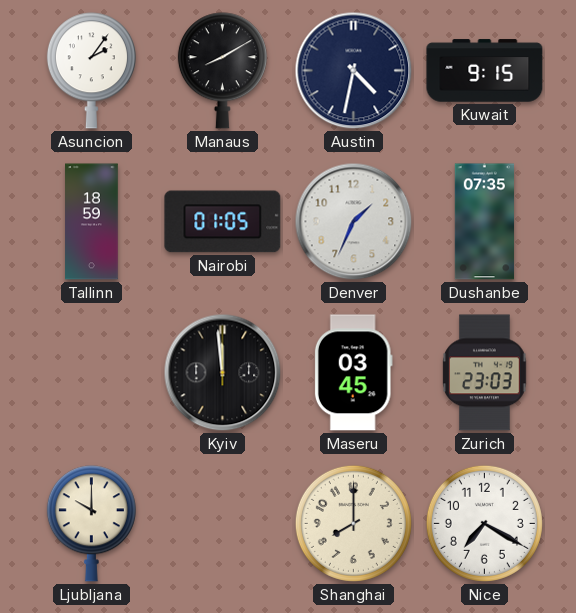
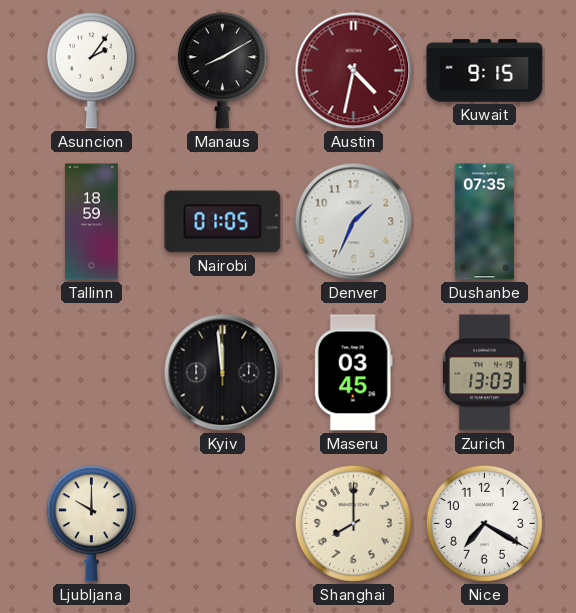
Austin dial: navy -> burgundy
Zurich: 23:03 -> 13:03
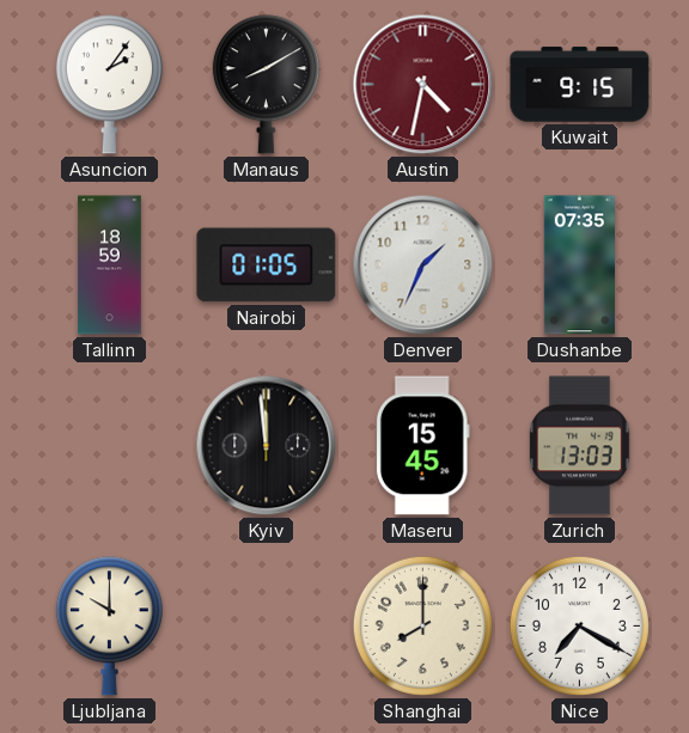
Maseru: 03:45 -> 15:45
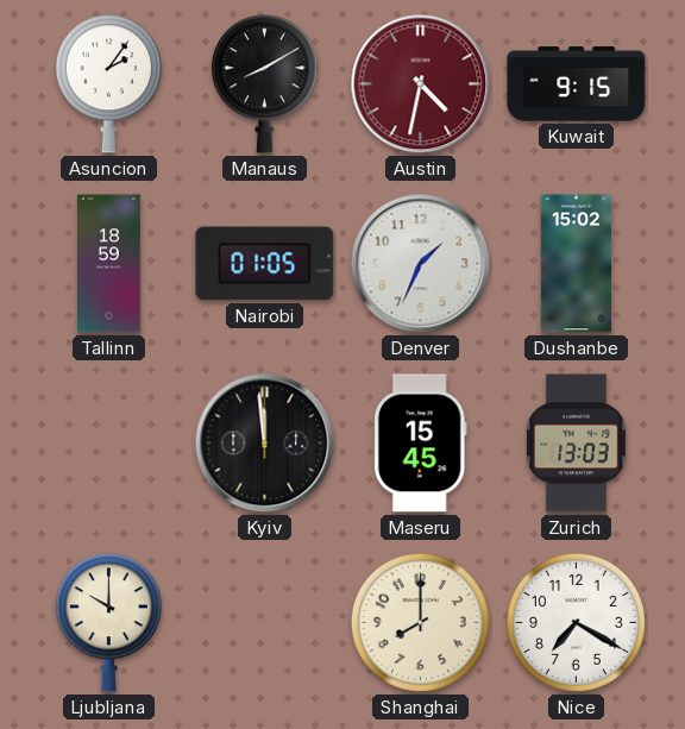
Dushanbe: 07:35 -> 15:02
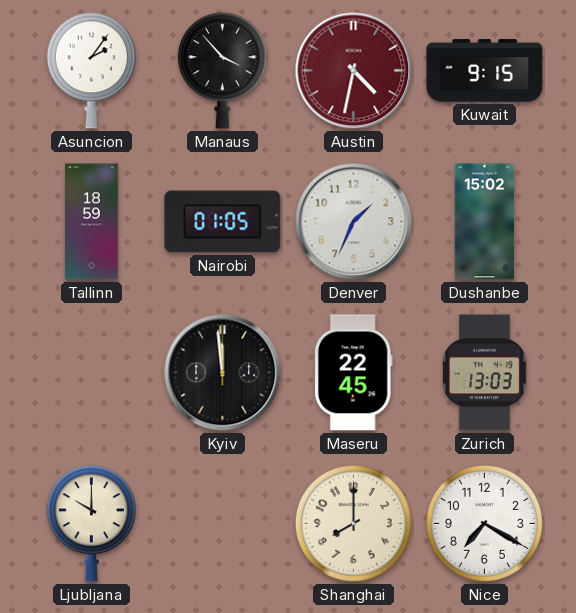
Manaus: 8:10 -> 3:53
Maseru: 15:45 -> 22:45
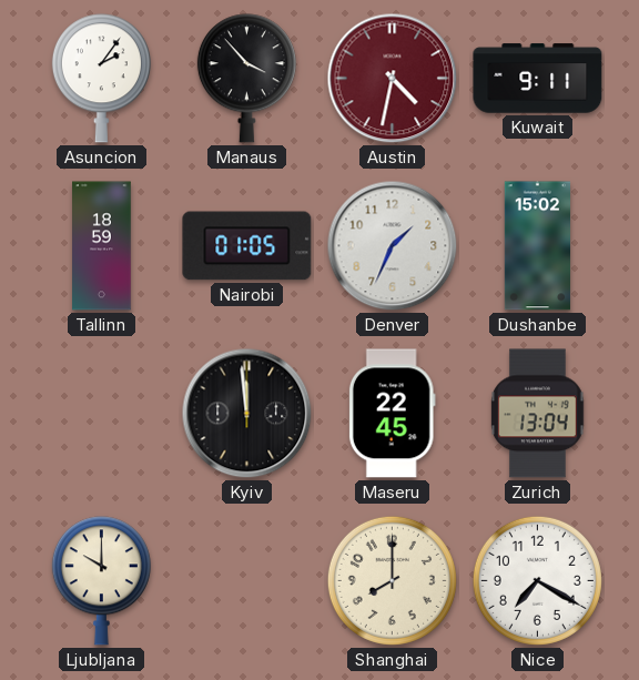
Kuwait: 9:15 -> 9:11
Zurich: 13:03 -> 13:04
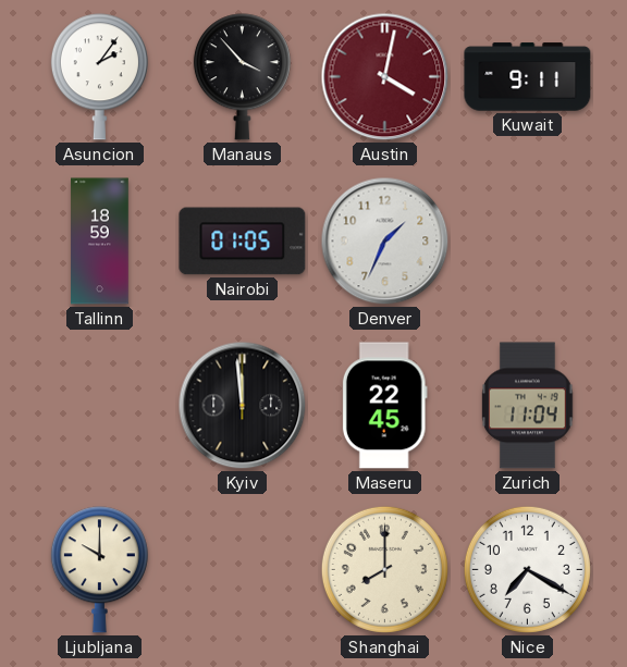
Austin: 4:32 -> 4:02
Dushanbe: 15:02 -> none
Zurich: 13:04 -> 11:04
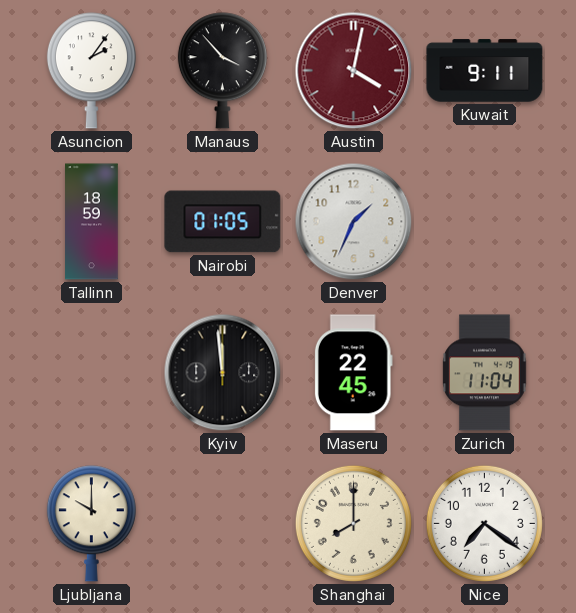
Nice: 7:20 -> 7:21
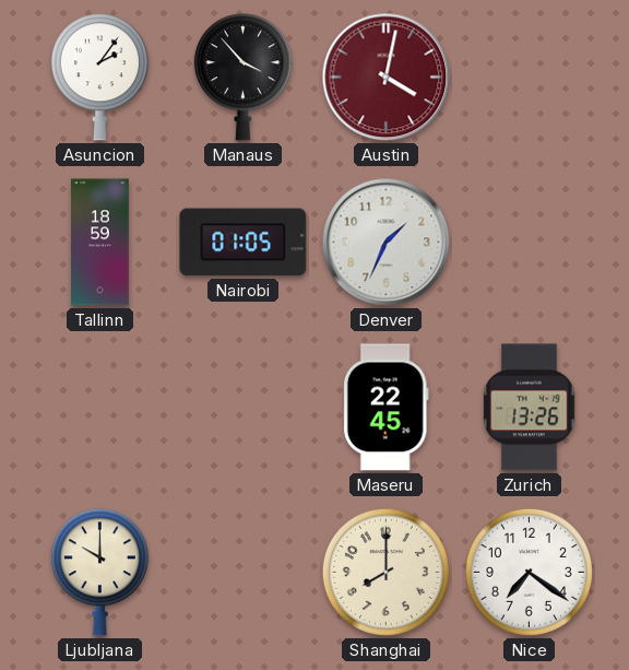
Kuwait: 9:11 -> none
Kyiv: 11:59 -> none
Zurich: 11:04 -> 13:26
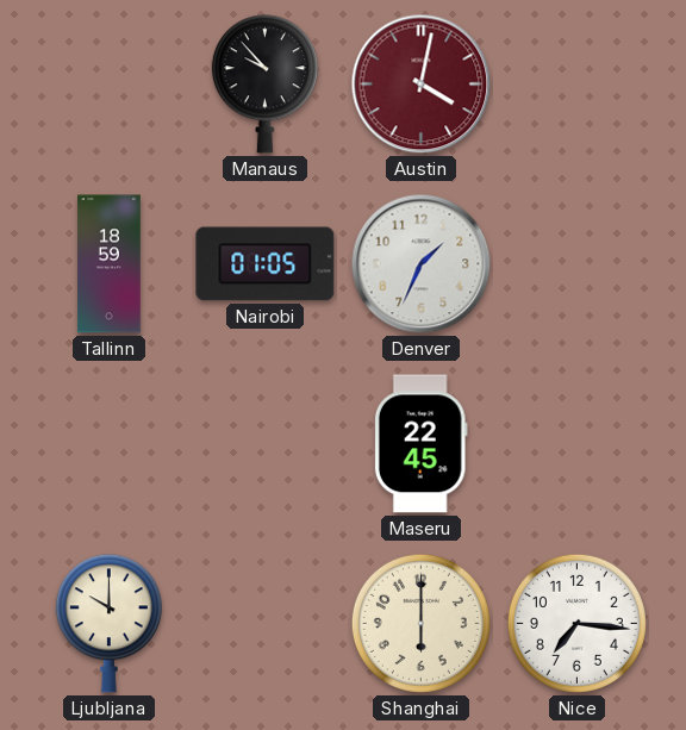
Asuncion: 2:06 -> none
Manaus: 3:53 -> 9:53
Zurich: 13:26 -> none
Shanghai: 8:00 -> 6:00
Nice: 7:21 -> 7:16
